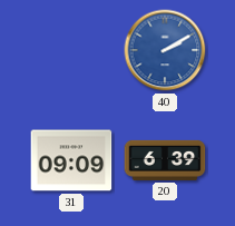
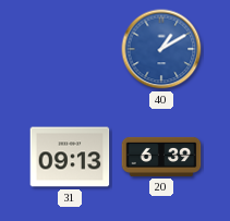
40: 2:10 -> 1:10
31: 09:09 -> 09:13
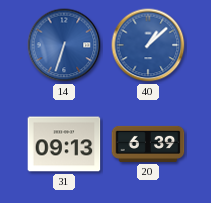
14: none -> 6:33
40: 1:10 -> 1:08
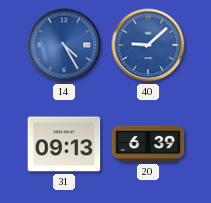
14: 6:33 -> 4:25
40: 1:08 -> 9:08
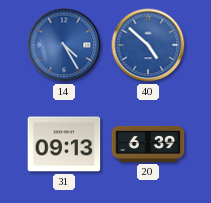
40: 9:08 -> 4:52
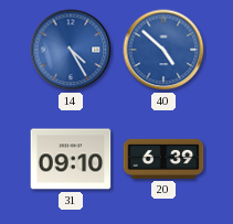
31: 09:13 -> 09:10
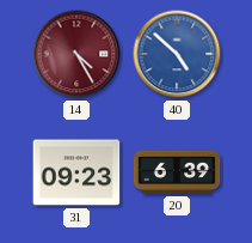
14 dial: blue -> burgundy
31: 09:10 -> 09:23
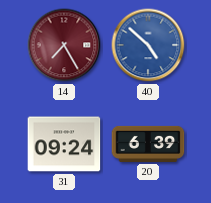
14: 4:25 -> 7:25
31: 09:23 -> 09:24
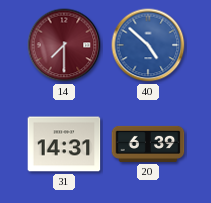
14: 7:25 -> 7:30
31: 09:24 -> 14:31
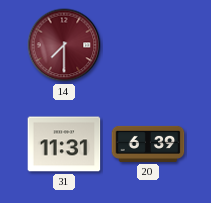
40: 4:52 -> none
31: 14:31 -> 11:31
